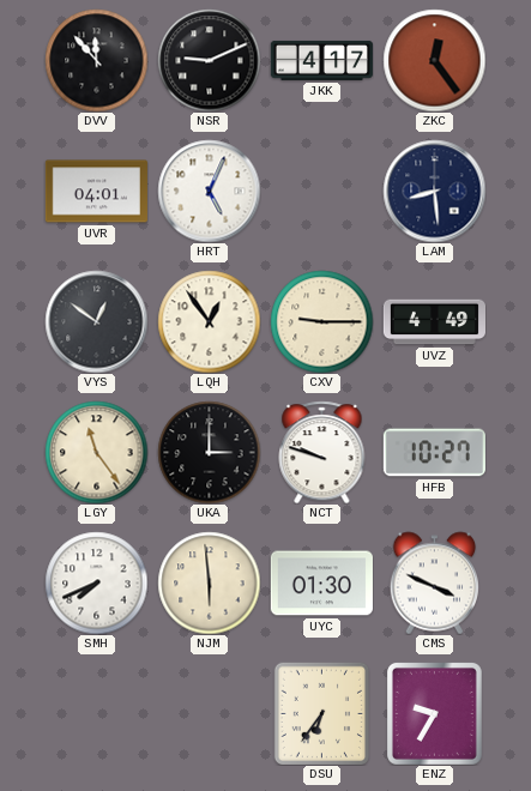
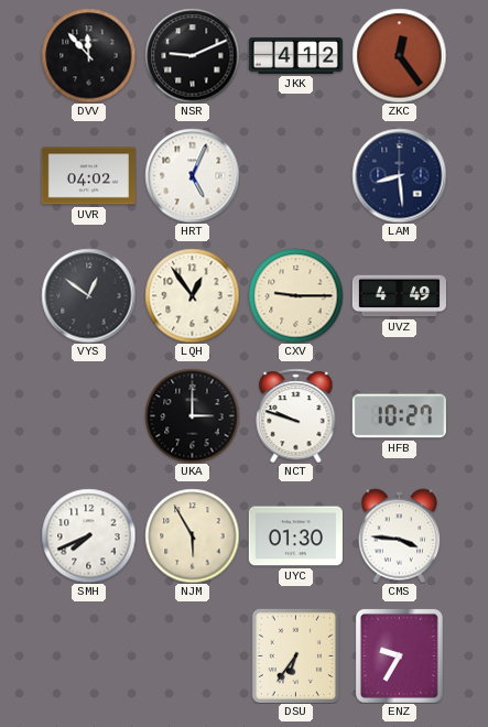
JKK: 4:17 -> 4:12
UVR: 04:01 -> 04:02
LGY: 11:24 -> none
NJM: 5:59 -> 5:55
CMS: 3:49 -> 3:46
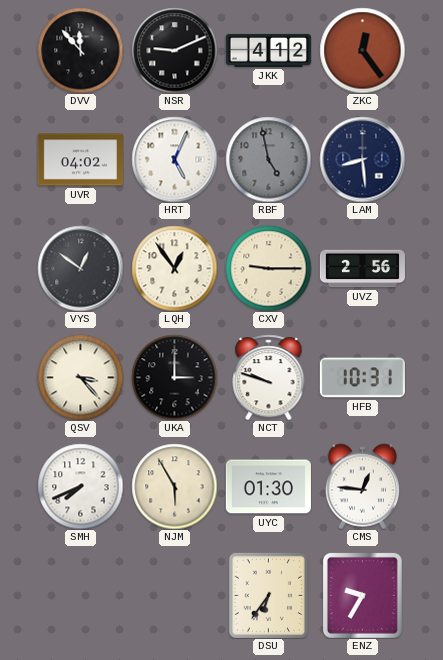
RBF: none -> 4:58
UVZ: 4:49 -> 2:56
QSV: none -> 3:23
HFB: 10:27 -> 10:31
CMS: 3:46 -> 12:46
